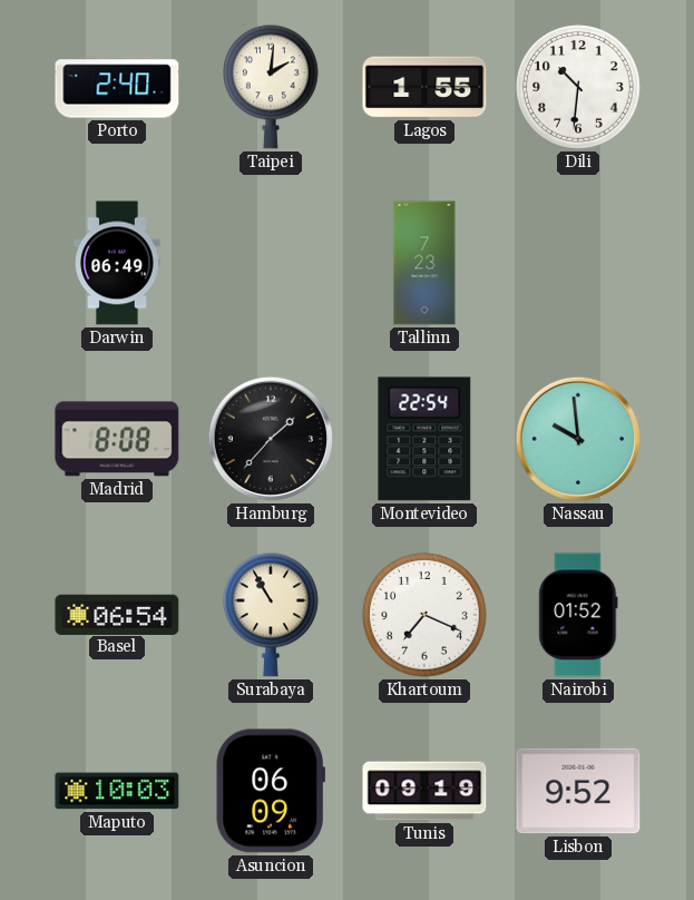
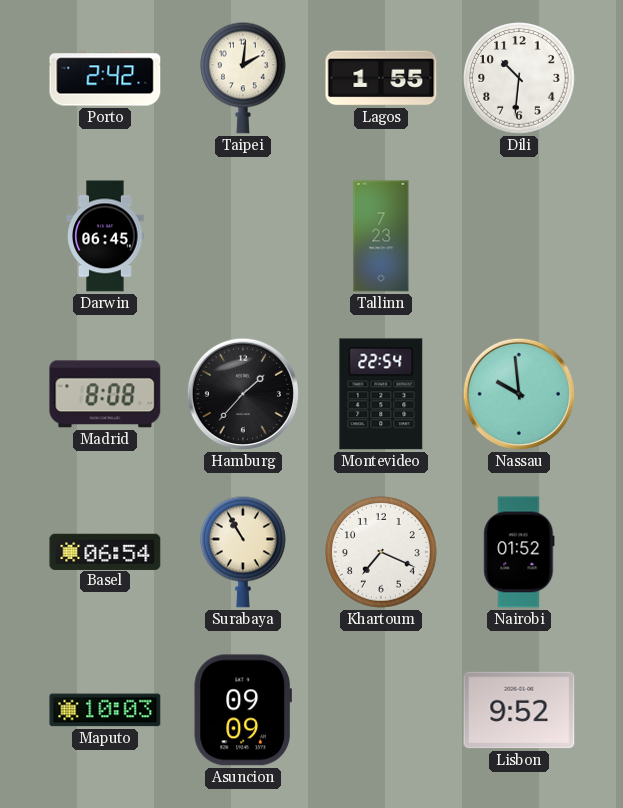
Porto: 2:40 -> 2:42
Darwin: 06:49 -> 06:45
Asuncion: 06:09 -> 09:09
Tunis: 09:19 -> none
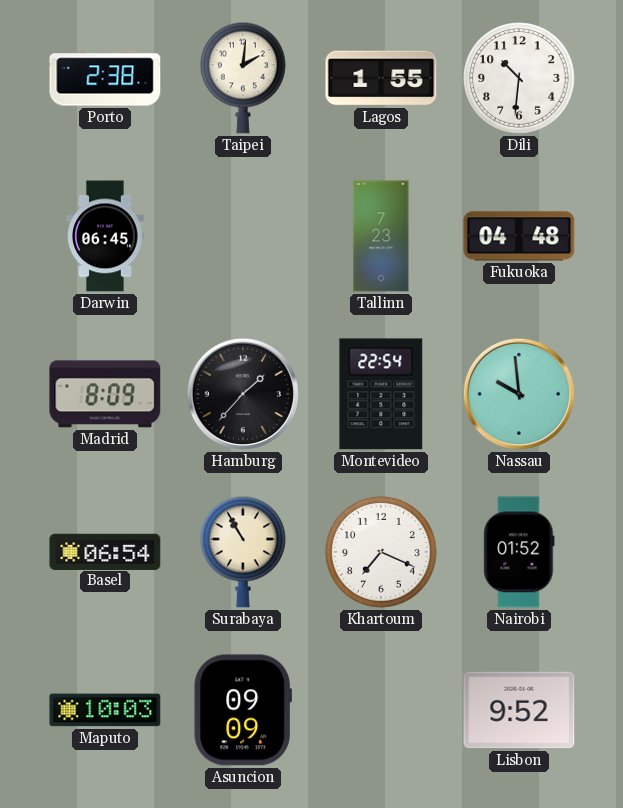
Porto: 2:42 -> 2:38
Fukuoka: none -> 04:48
Madrid: 8:08 -> 8:09
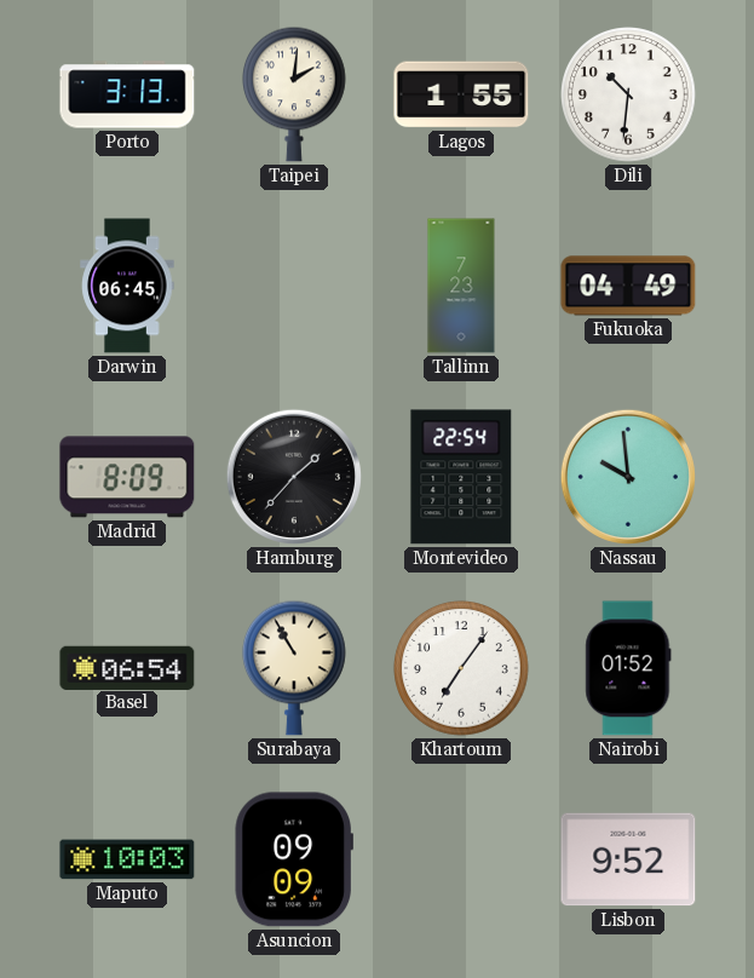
Porto: 2:38 -> 3:13
Fukuoka: 04:48 -> 04:49
Khartoum: 7:19 -> 7:06
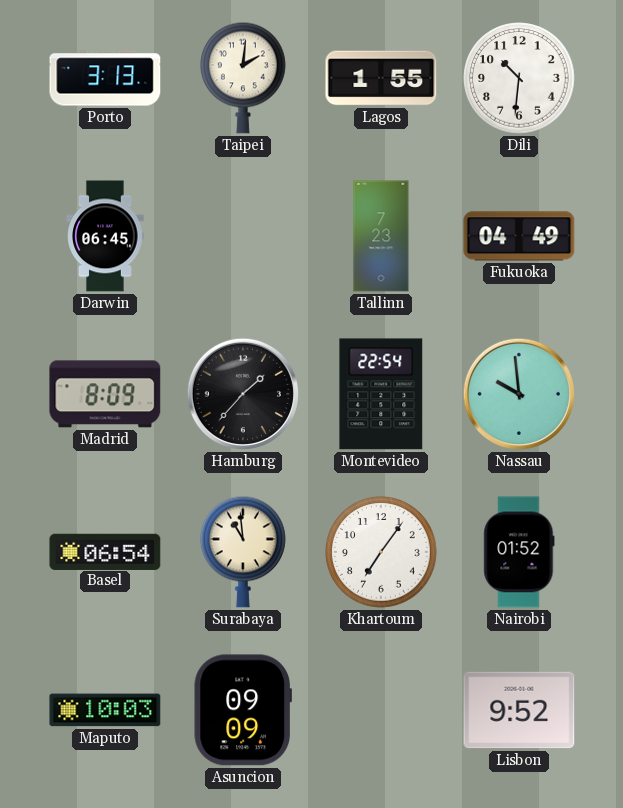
Surabaya: 10:55 -> 10:59
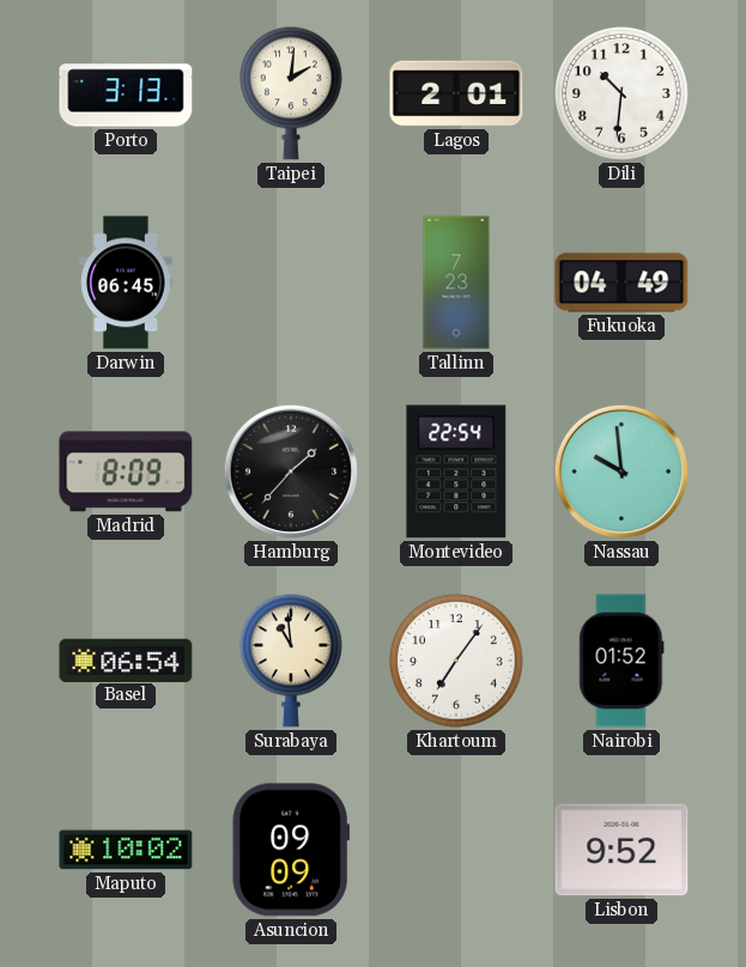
Lagos: 1:55 -> 2:01
Maputo: 10:03 -> 10:02
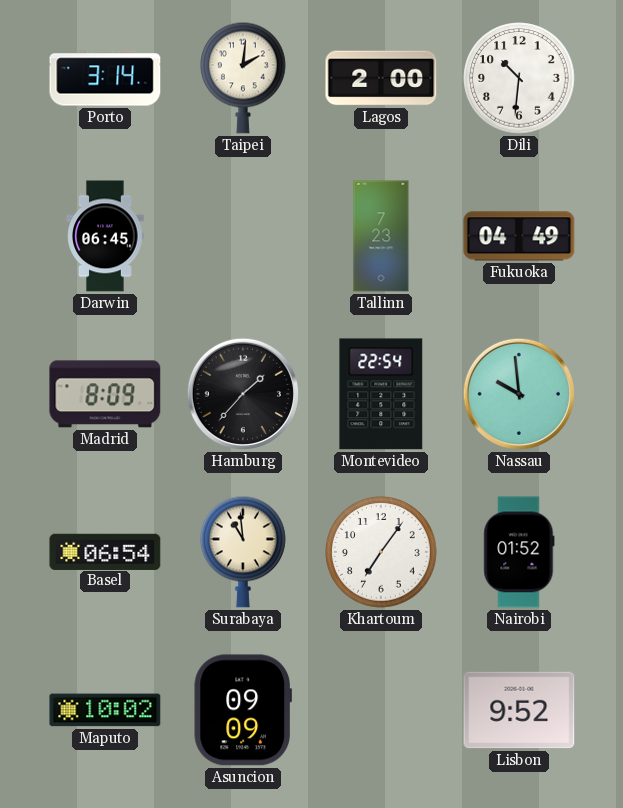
Porto: 3:13 -> 3:14
Lagos: 2:01 -> 2:00
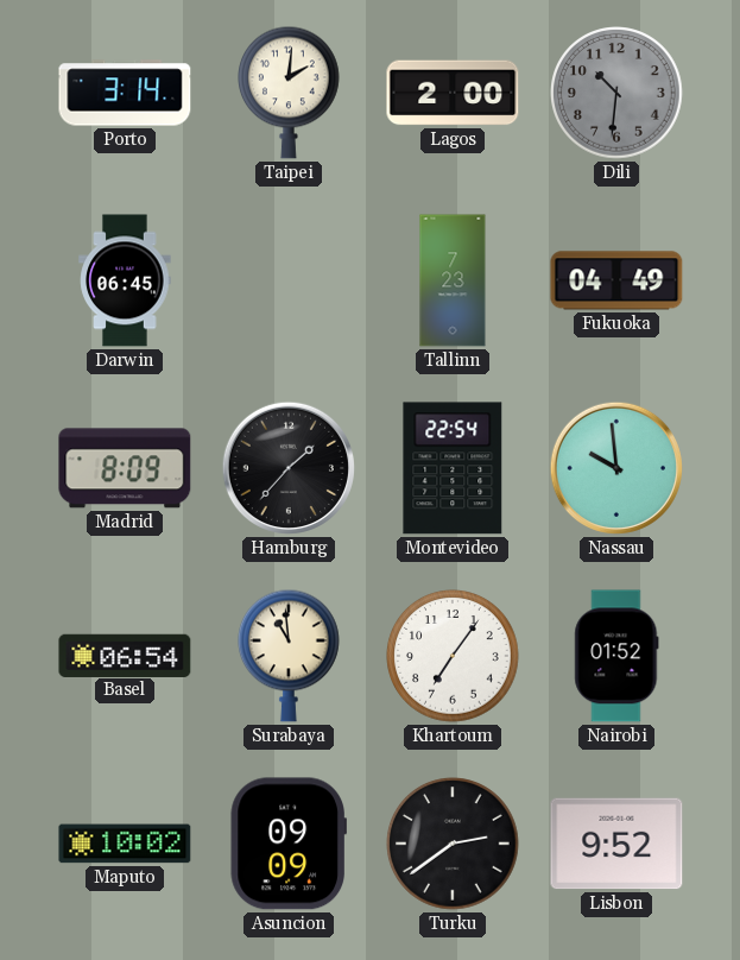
Dili dial: white -> grey
Turku: none -> 2:39
